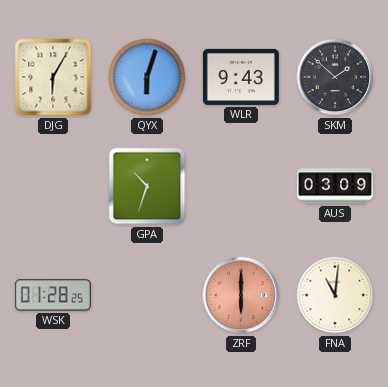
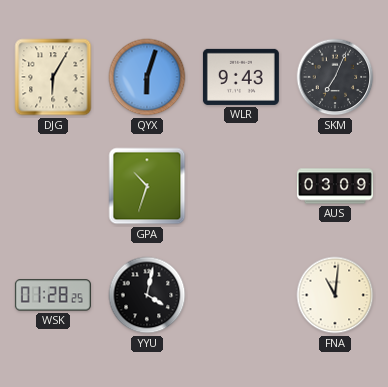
SKM: 1:52 -> 7:04
YYU: none -> 4:02
ZRF: 6:00 -> none
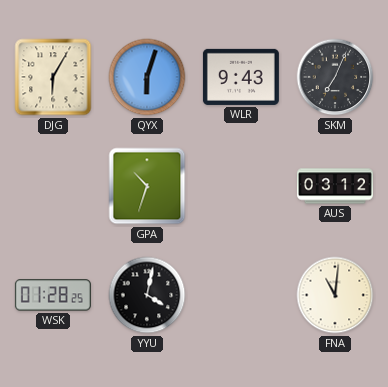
AUS: 03:09 -> 03:12
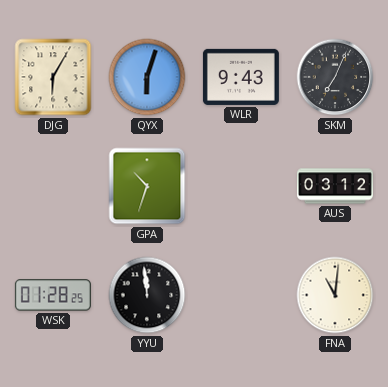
YYU: 4:02 -> 11:59
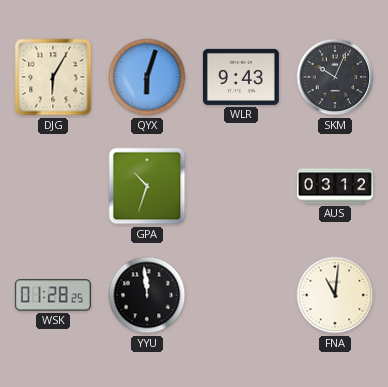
SKM: 7:04 -> 10:04
